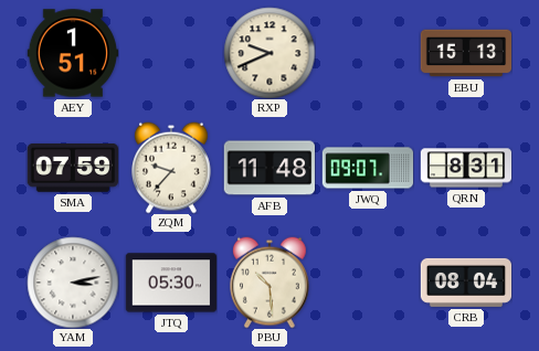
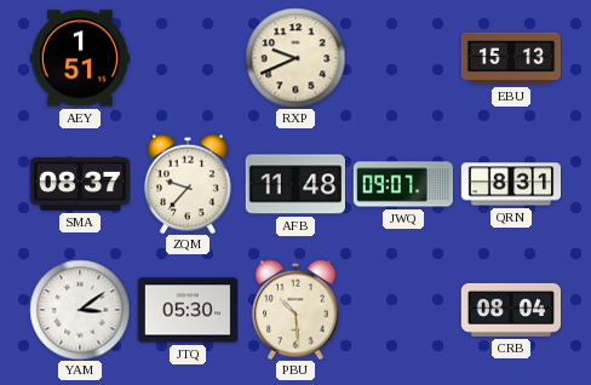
SMA: 07:59 -> 08:37
YAM: 3:13 -> 3:09
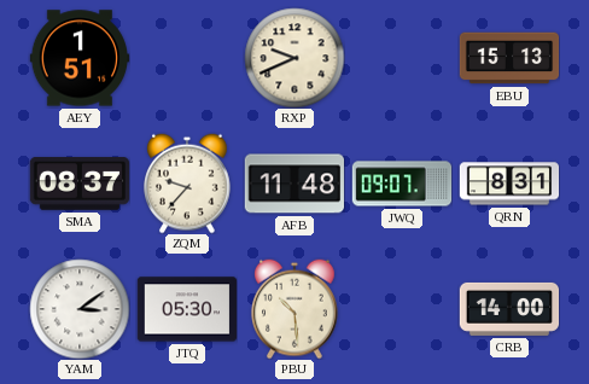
CRB: 08:04 -> 14:00
